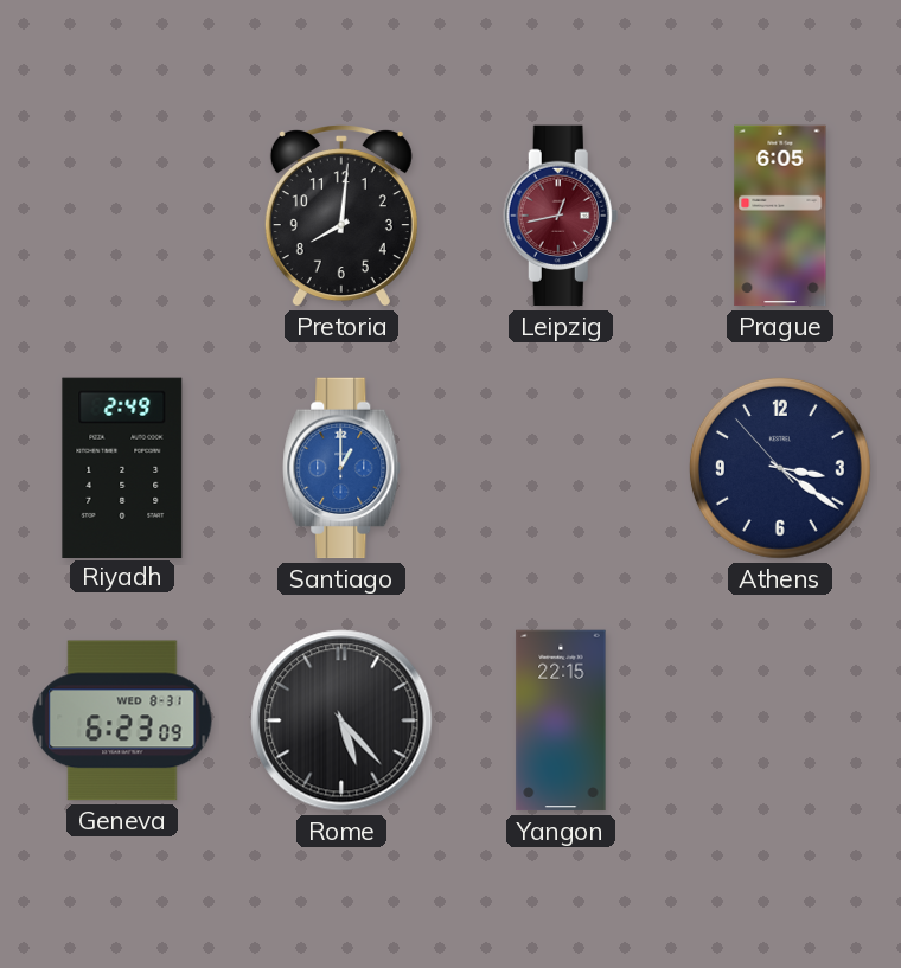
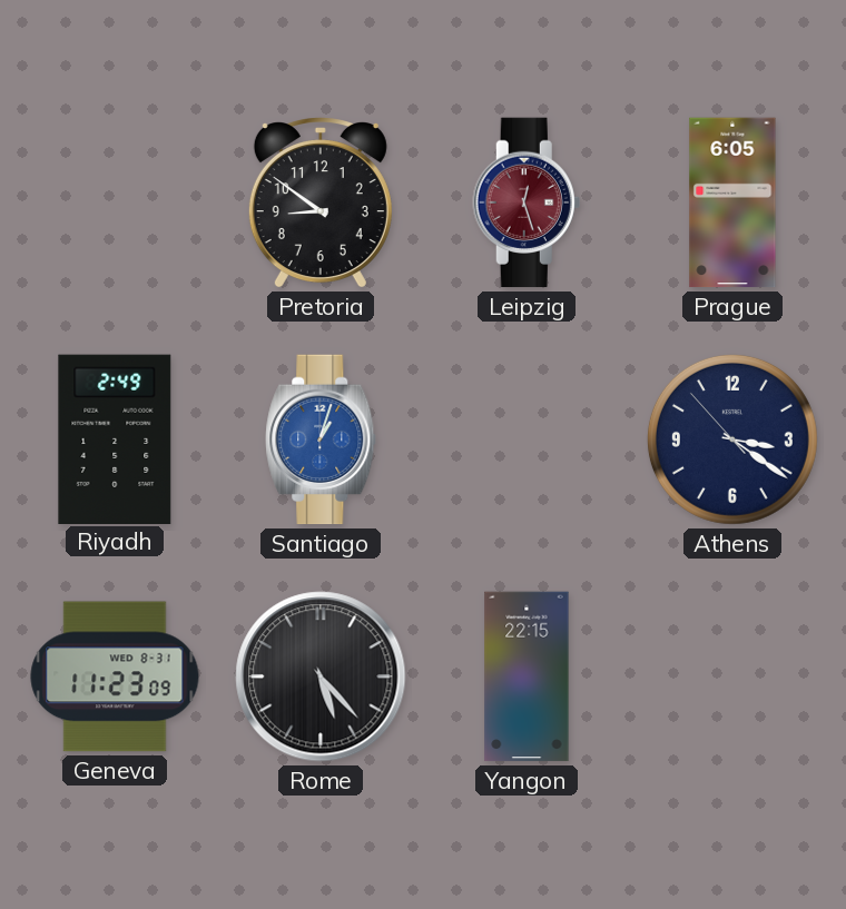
Pretoria: 8:01 -> 8:51
Leipzig: 12:43 -> 12:27
Santiago: 1:00 -> 1:03
Geneva: 6:23 -> 11:23
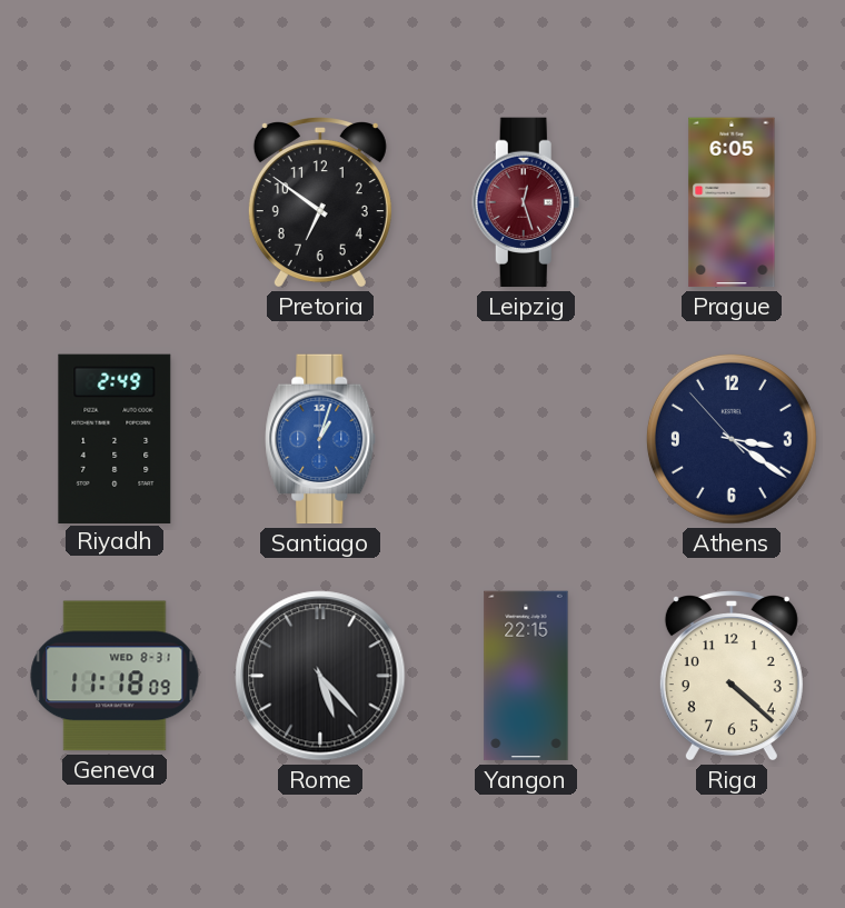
Pretoria: 8:51 -> 6:51
Geneva: 11:23 -> 11:18
Riga: none -> 4:22
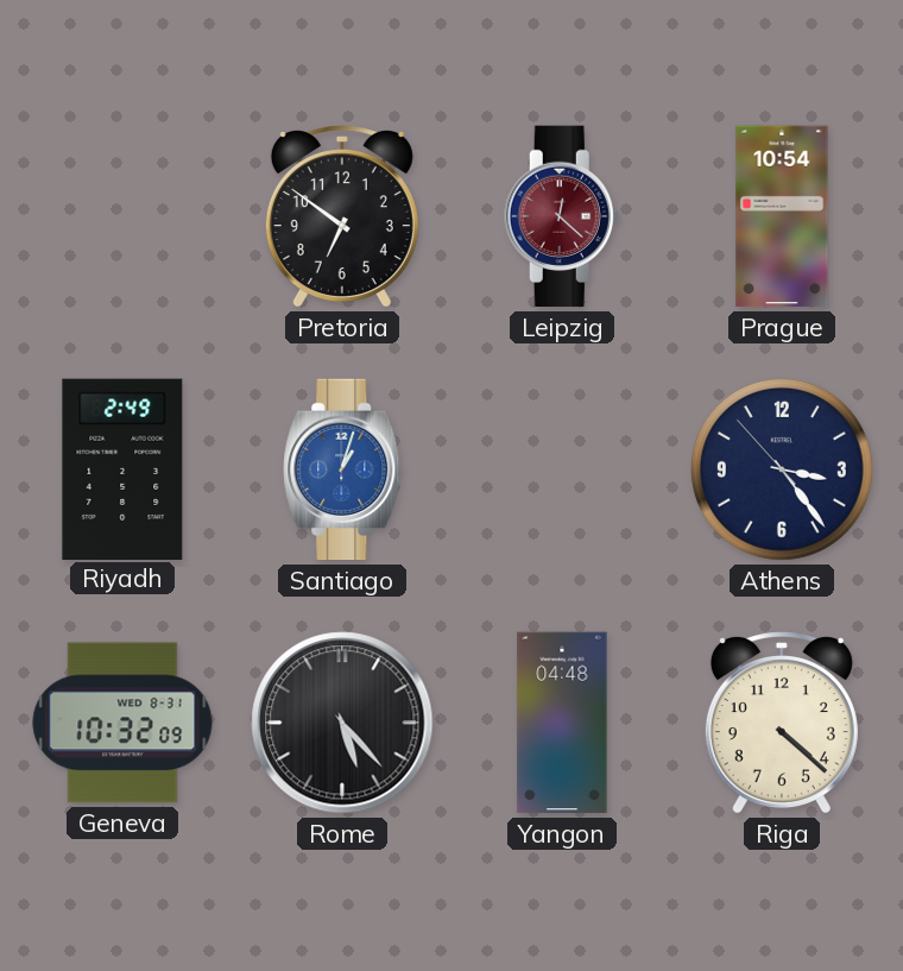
Leipzig: 12:27 -> 12:22
Prague: 6:05 -> 10:54
Athens: 3:20 -> 3:23
Geneva: 11:18 -> 10:32
Yangon: 22:15 -> 04:48
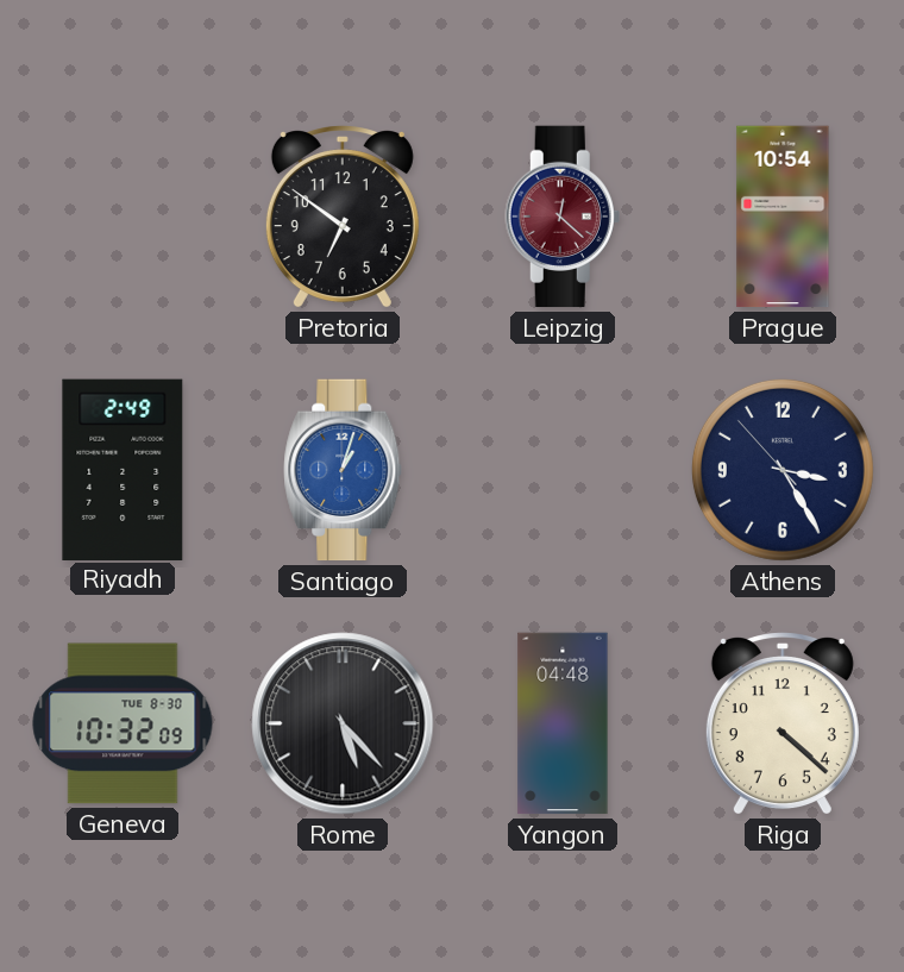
Athens: 3:23 -> 3:24
Geneva date: WED 8-31 -> TUE 8-30
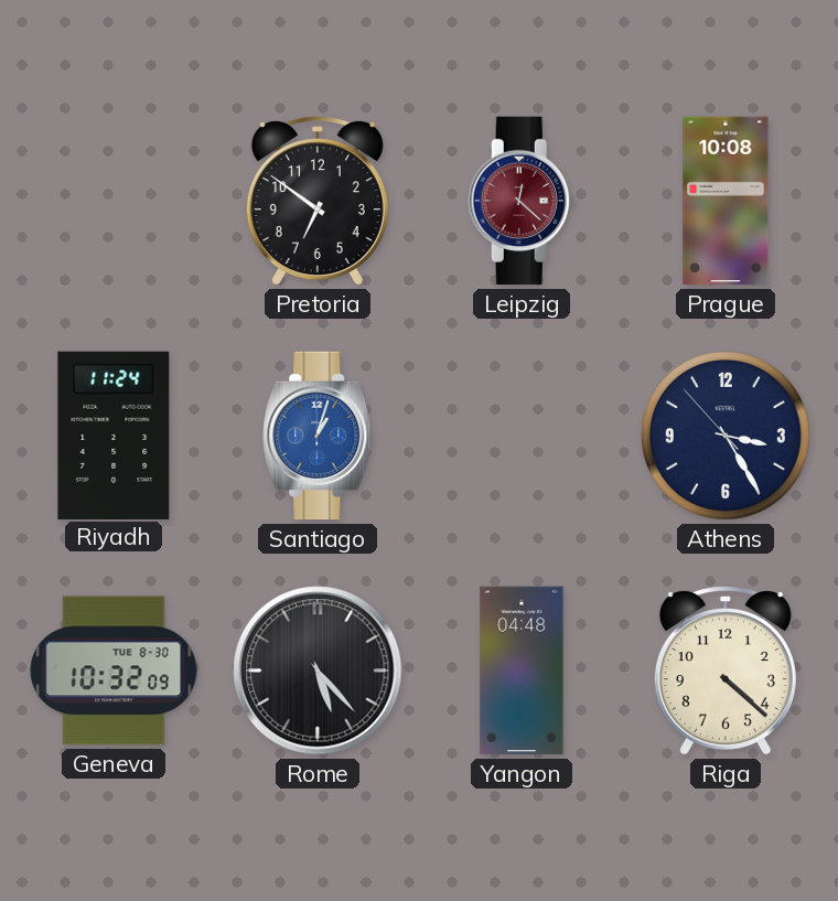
Prague: 10:54 -> 10:08
Riyadh: 2:49 -> 11:24
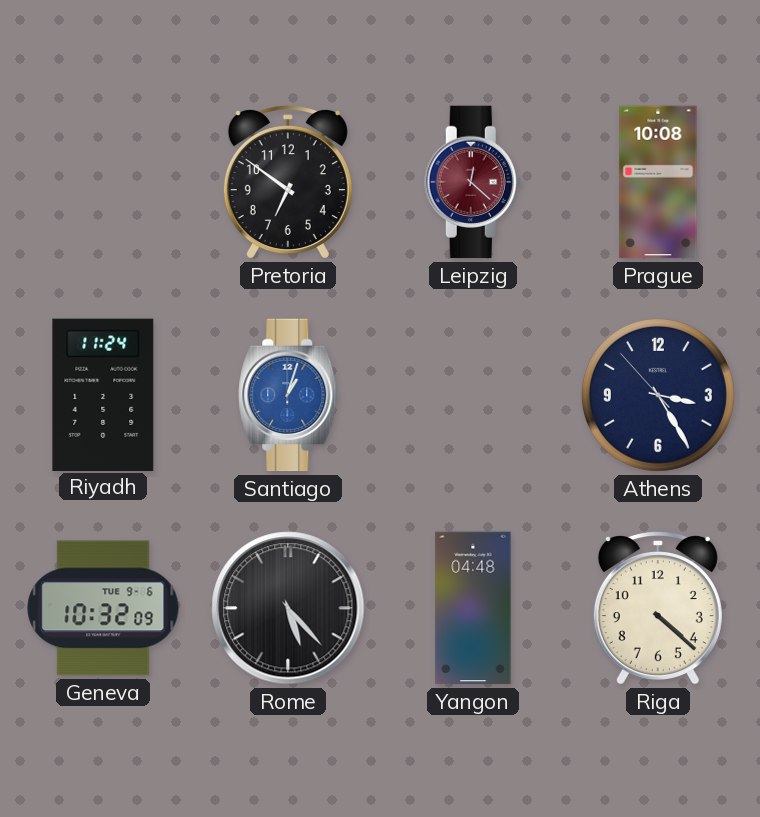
Geneva date: TUE 8-30 -> TUE 9-6
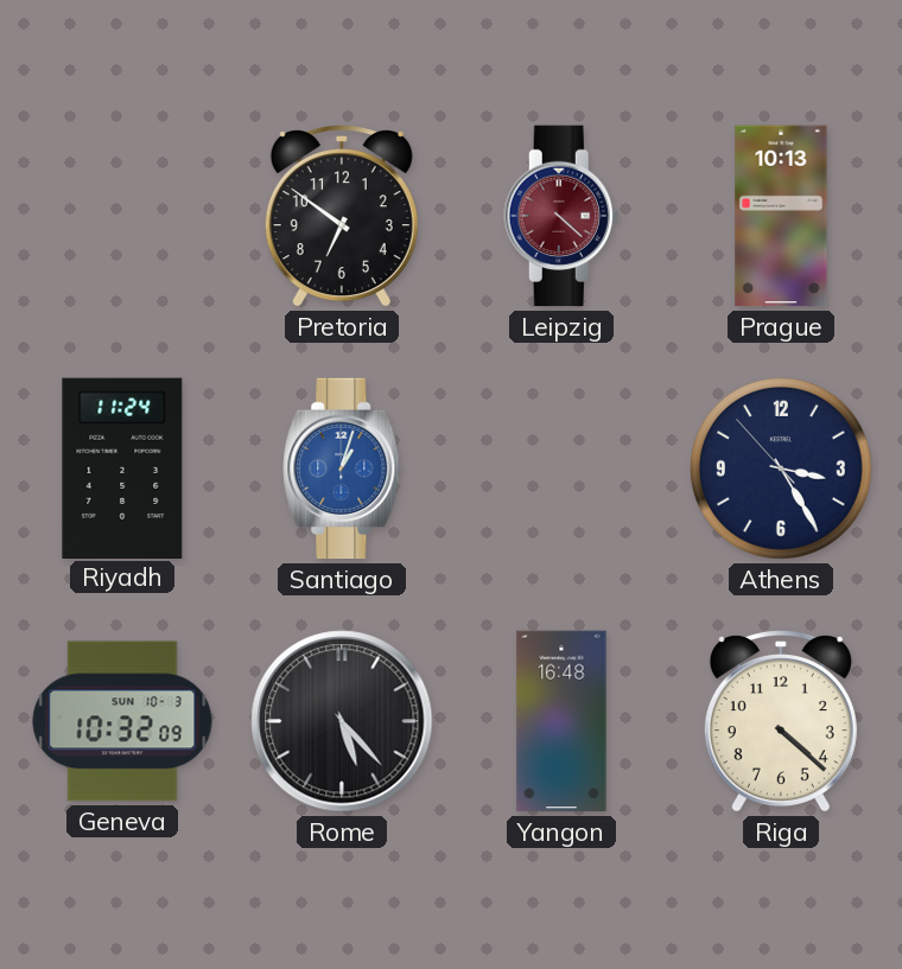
Leipzig: 12:22 -> 4:22
Prague: 10:08 -> 10:13
Geneva date: TUE 9-6 -> SUN 10-3
Yangon: 04:48 -> 16:48
